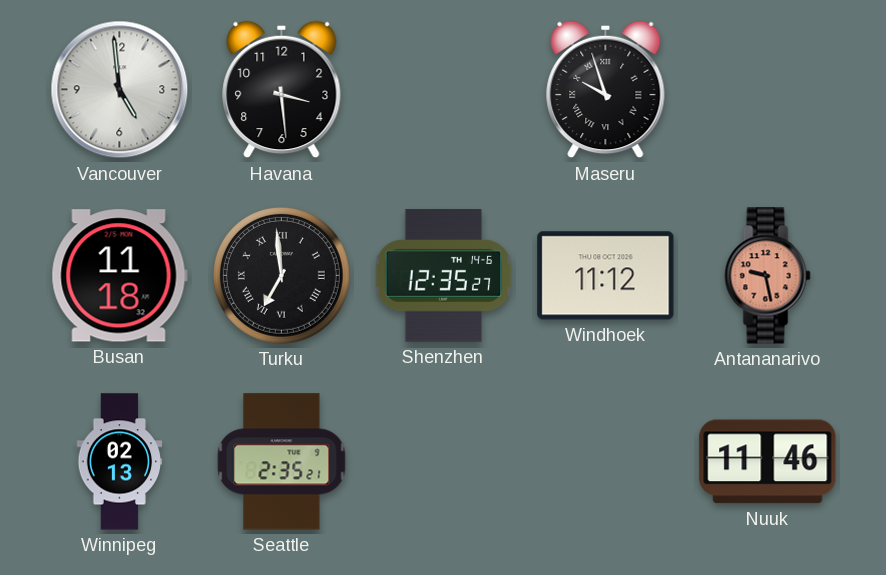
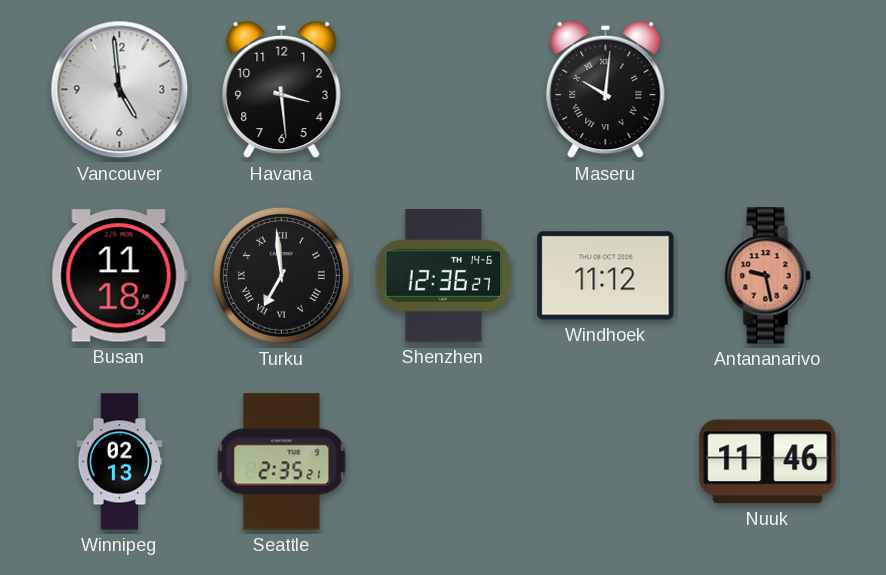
Maseru: 9:57 -> 10:01
Shenzhen: 12:35 -> 12:36
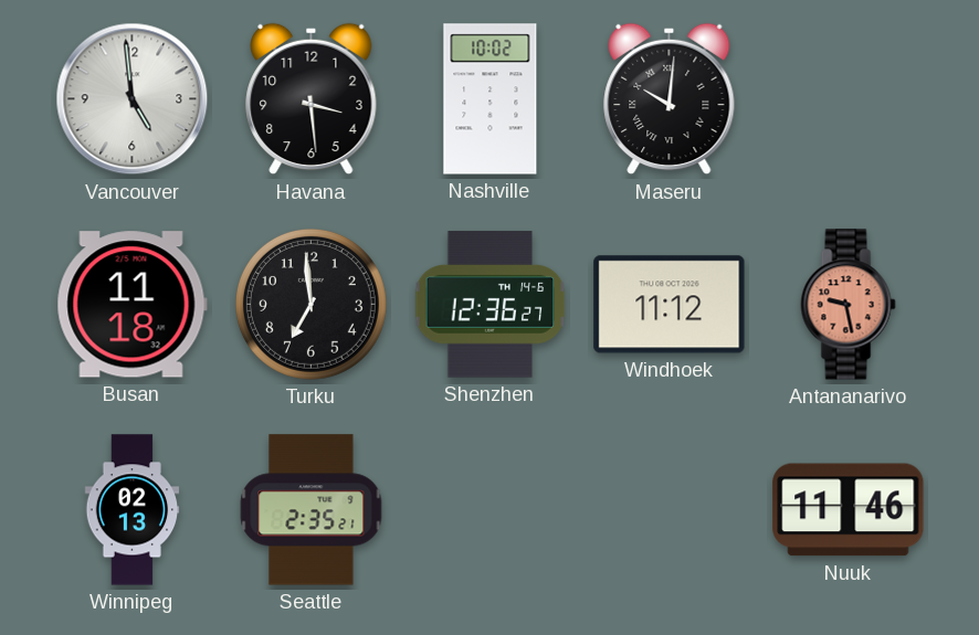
Nashville: none -> 10:02
Turku numerals: Roman -> Arabic
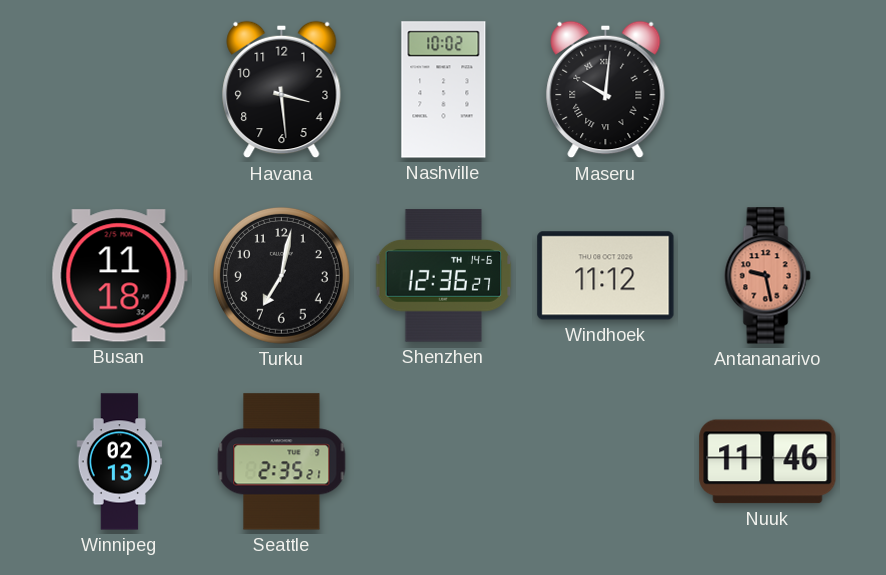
Vancouver: 4:59 -> none
Turku: 6:59 -> 7:02
